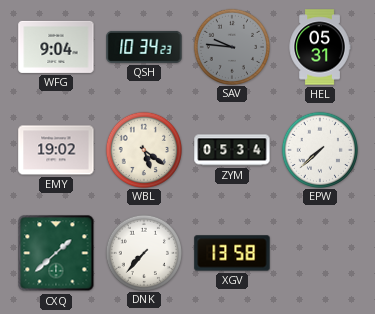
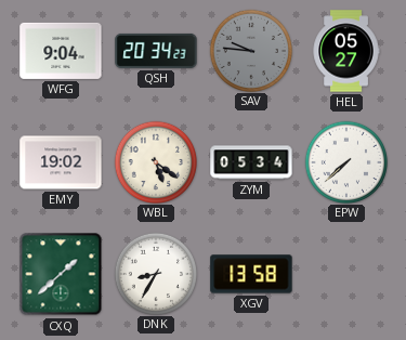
QSH: 10:34 -> 20:34
HEL: 05:31 -> 05:27
DNK: 7:37 -> 8:35
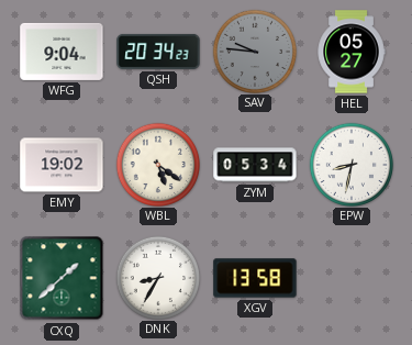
EPW: 7:38 -> 8:32
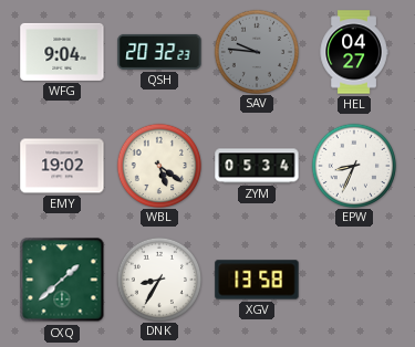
QSH: 20:34 -> 20:32
HEL: 05:27 -> 04:27
EPW: 8:32 -> 8:34
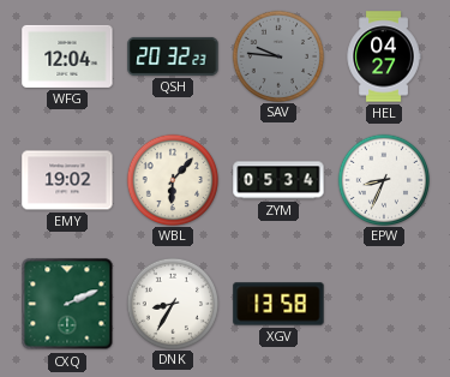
WFG: 9:04 -> 12:04
WBL: 5:21 -> 6:07
CXQ: 1:38 -> 2:11
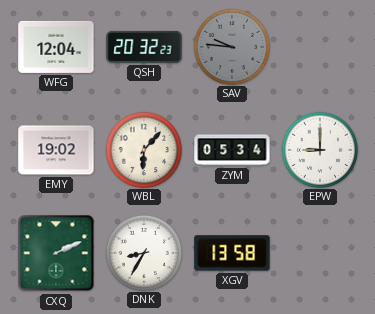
HEL: 04:27 -> none
EPW: 8:34 -> 9:00
